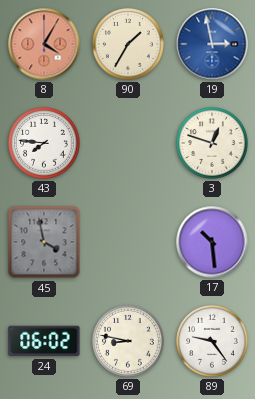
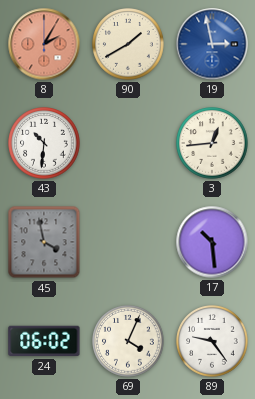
8: 4:05 -> 2:05
90: 1:35 -> 1:40
43: 7:46 -> 10:31
3: 12:48 -> 12:44
69: 8:47 -> 4:04
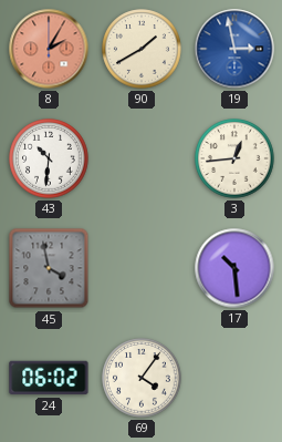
69: 4:04 -> 4:06
89: 9:24 -> none
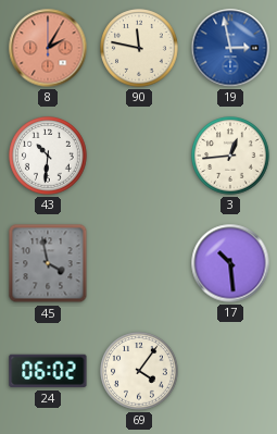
90: 1:40 -> 11:47
